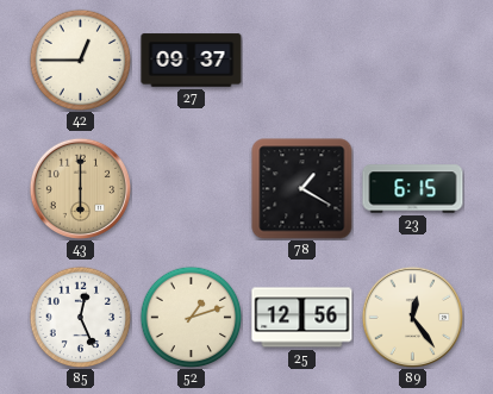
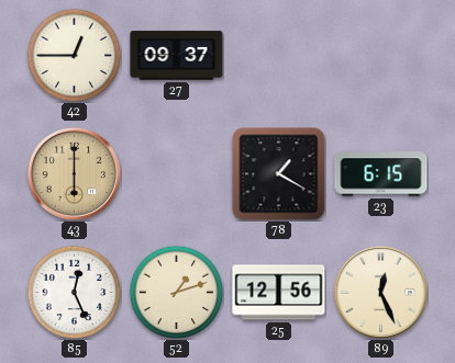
89: 12:24 -> 12:26
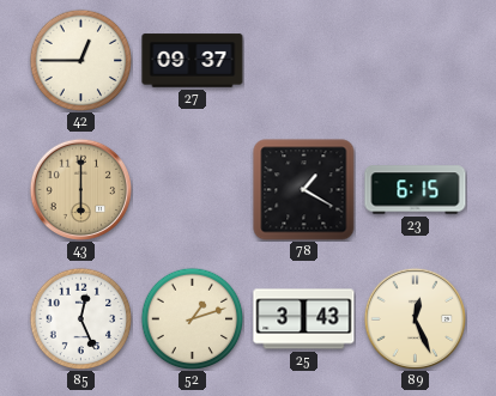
25: 12:56 -> 3:43
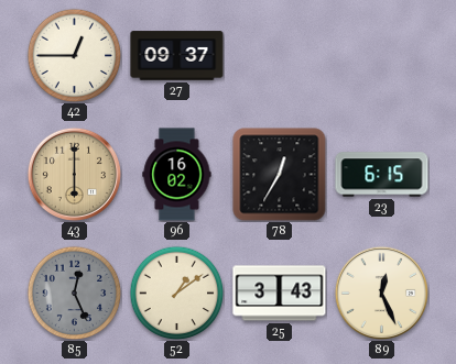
96: none -> 16:02
78: 1:20 -> 12:35
85 dial: white -> grey
52: 1:12 -> 1:09
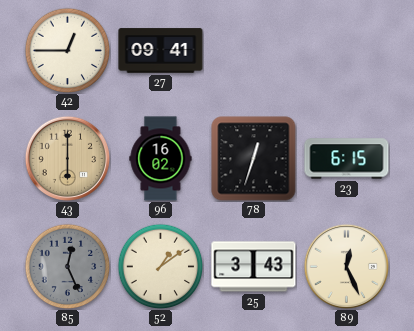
27: 09:37 -> 09:41
78: 12:35 -> 12:33
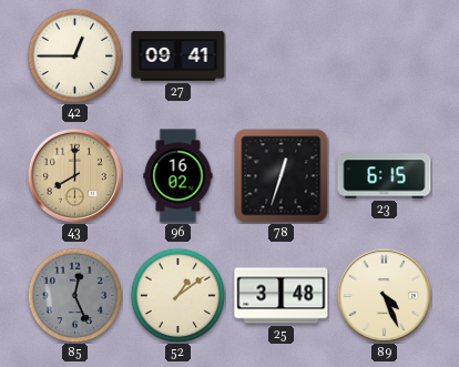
43: 6:00 -> 8:00
25: 3:43 -> 3:48
89: 12:26 -> 4:26
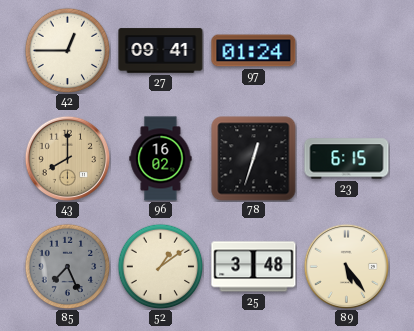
97: none -> 01:24
85: 12:26 -> 7:26
89: 4:26 -> 5:24
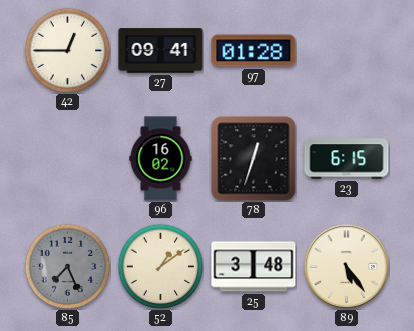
97: 01:24 -> 01:28
43: 8:00 -> none
